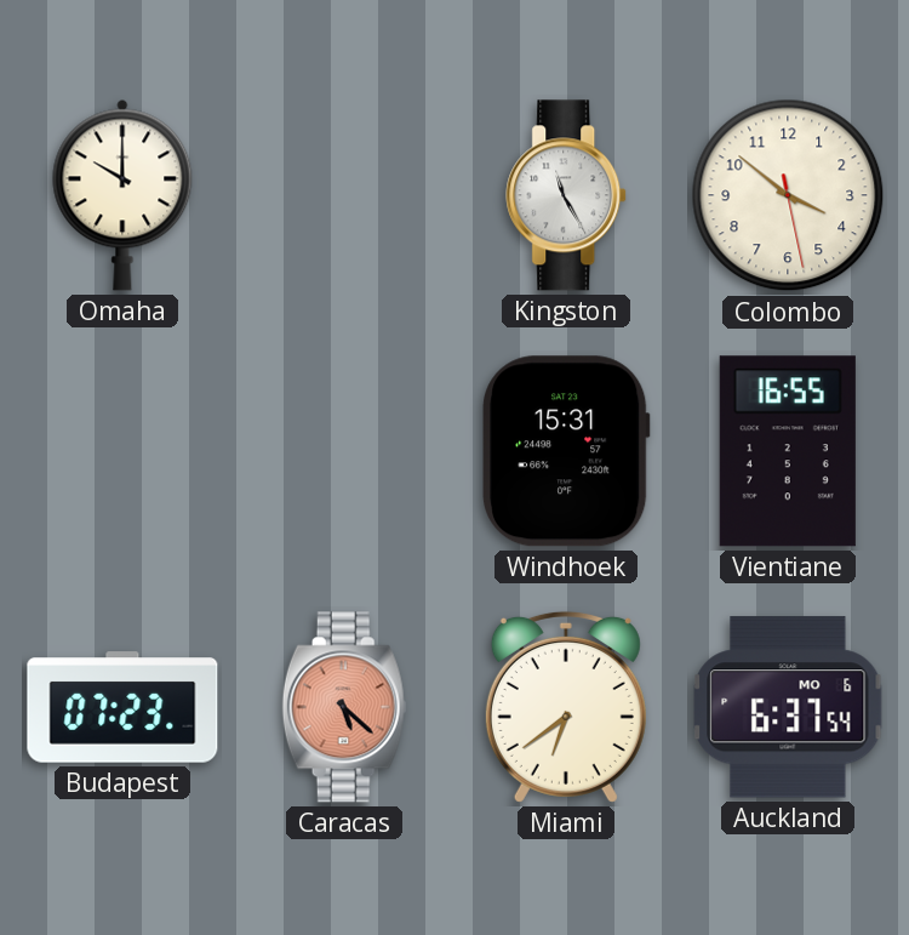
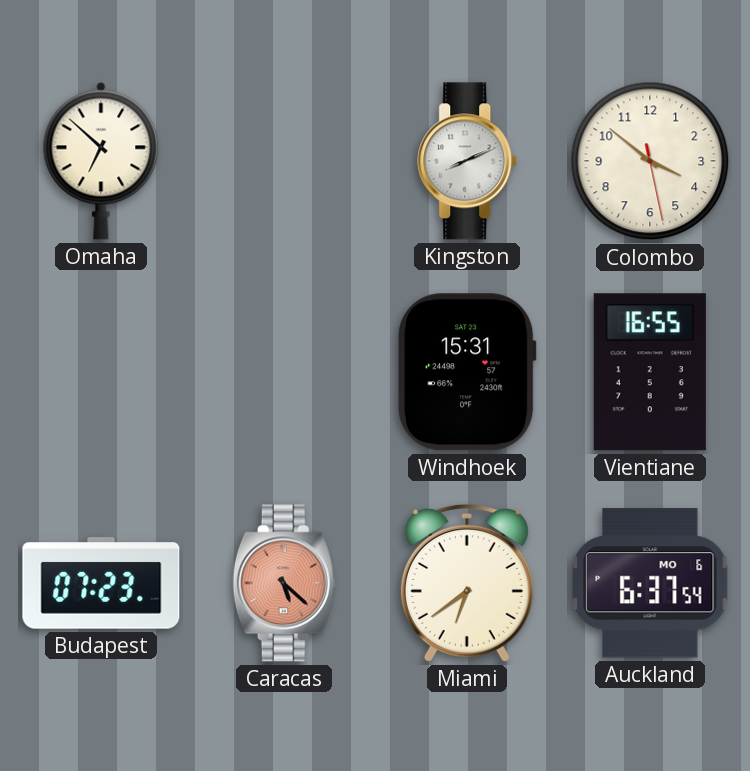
Omaha: 10:00 -> 6:52
Kingston: 11:25 -> 8:11
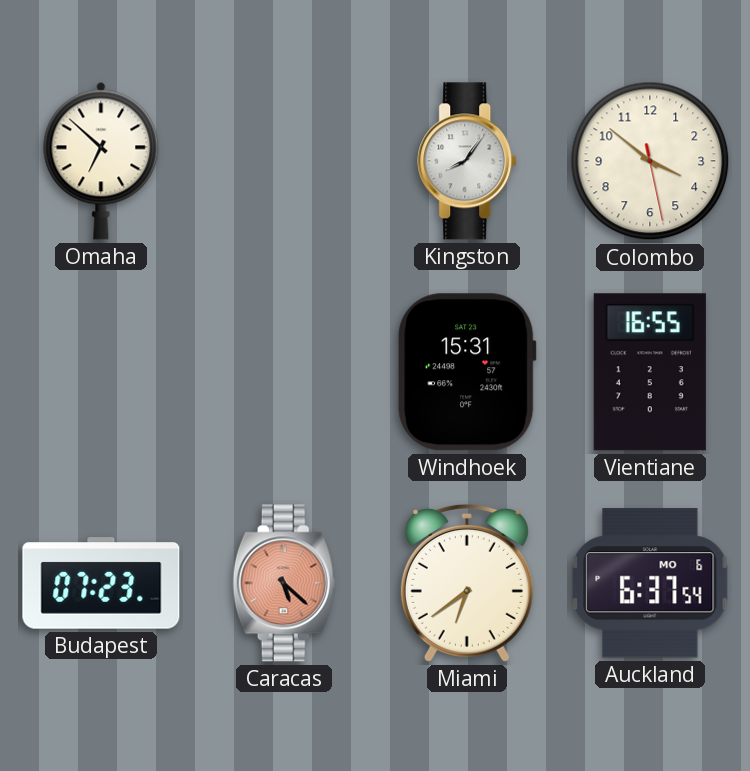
Kingston: 8:11 -> 8:06
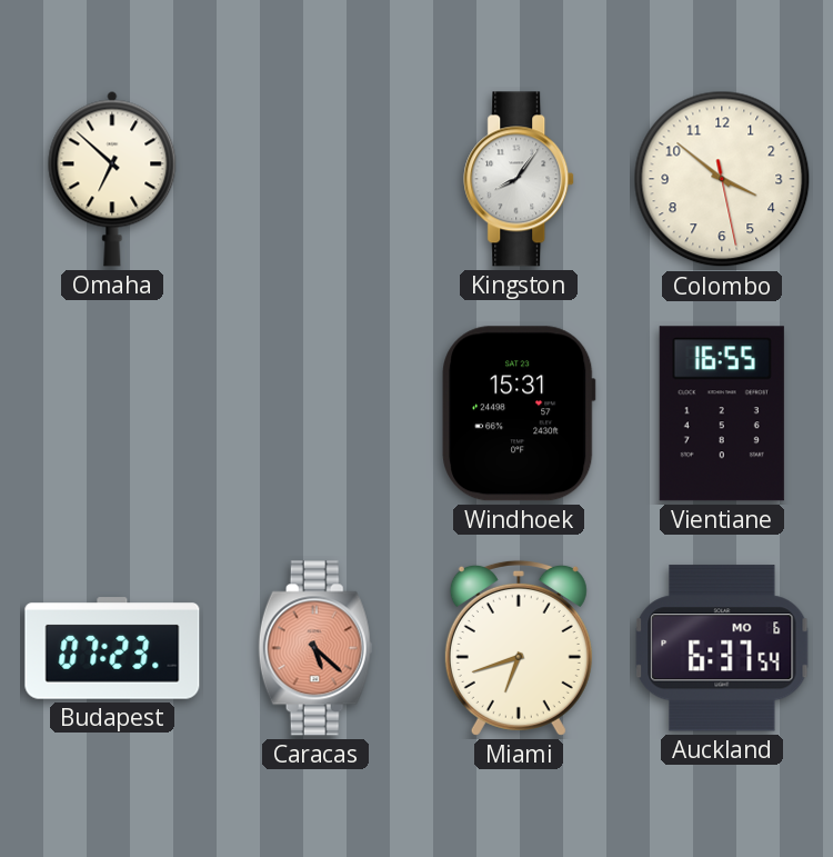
Miami: 6:39 -> 6:42
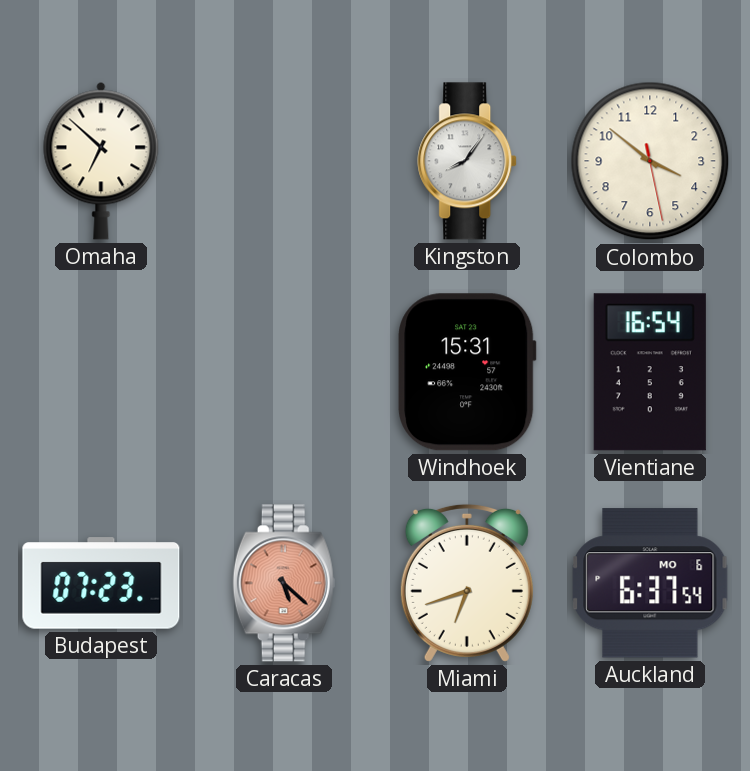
Vientiane: 16:55 -> 16:54
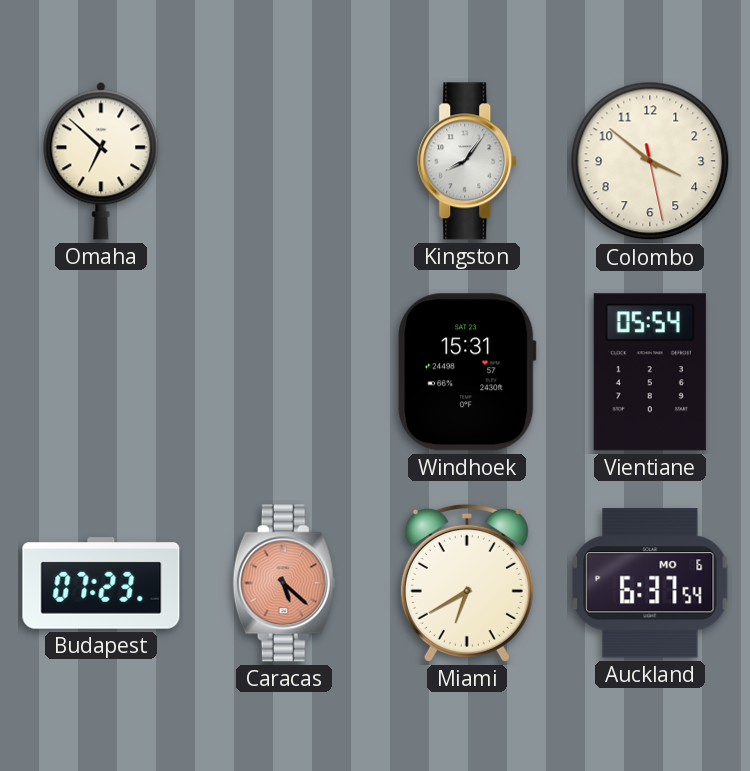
Vientiane: 16:54 -> 05:54
Miami: 6:42 -> 6:40
